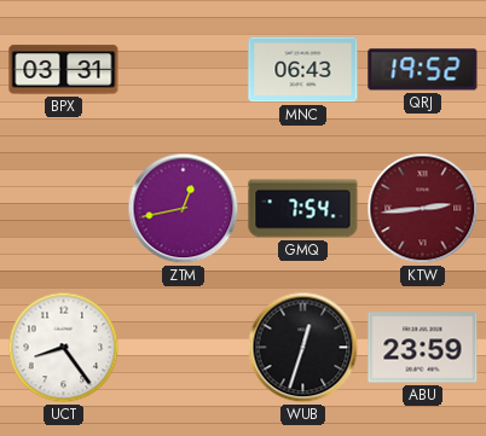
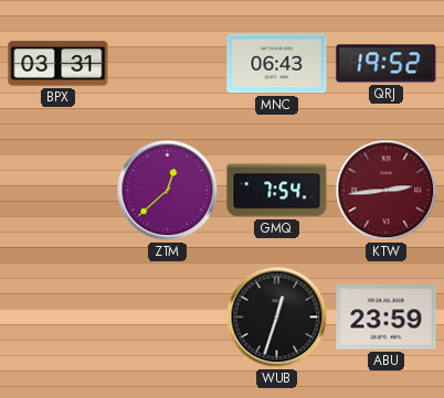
ZTM: 12:43 -> 12:38
UCT: 8:24 -> none
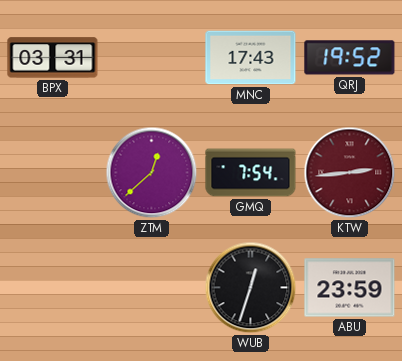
MNC: 06:43 -> 17:43
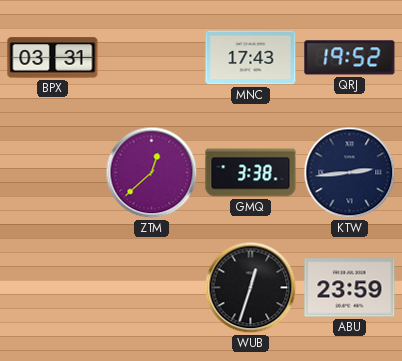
GMQ: 7:54 -> 3:38
KTW dial: burgundy -> navy
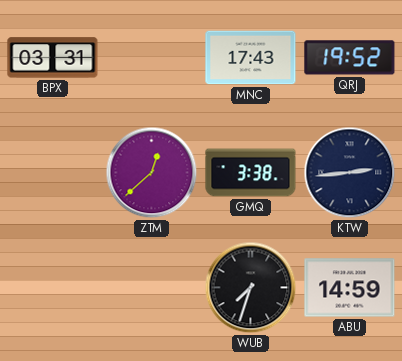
WUB: 12:33 -> 7:33
ABU: 23:59 -> 14:59
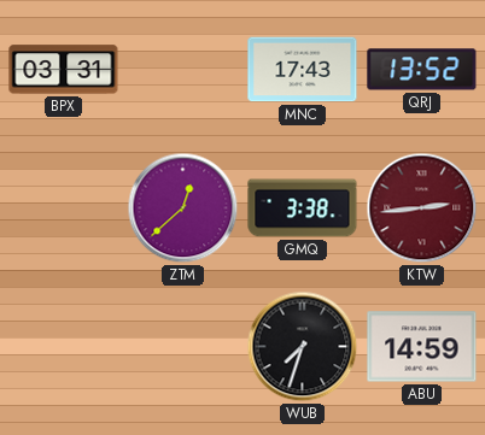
QRJ: 19:52 -> 13:52
KTW dial: navy -> burgundy
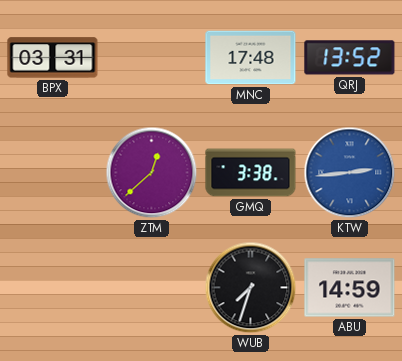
MNC: 17:43 -> 17:48
KTW dial: burgundy -> blue
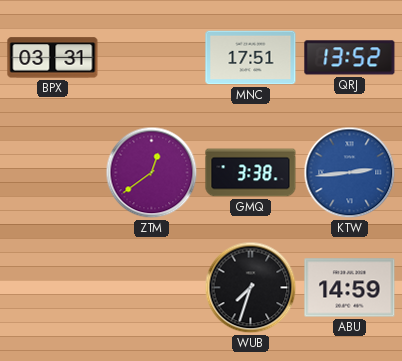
MNC: 17:48 -> 17:51
ZTM: 12:38 -> 12:39
